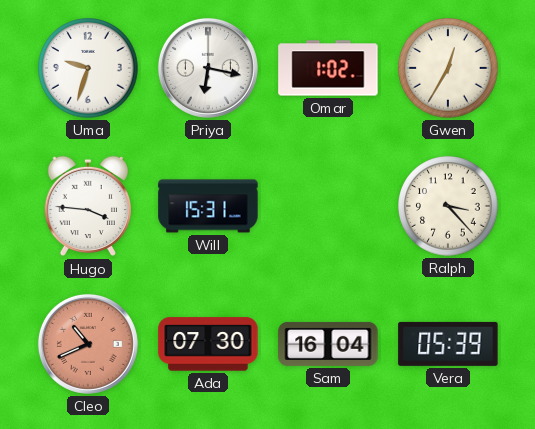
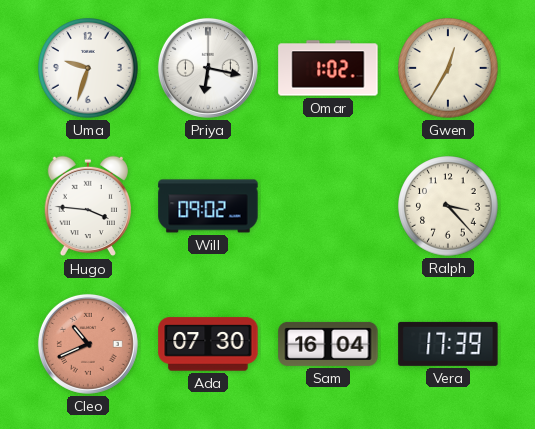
Will: 15:31 -> 09:02
Vera: 05:39 -> 17:39
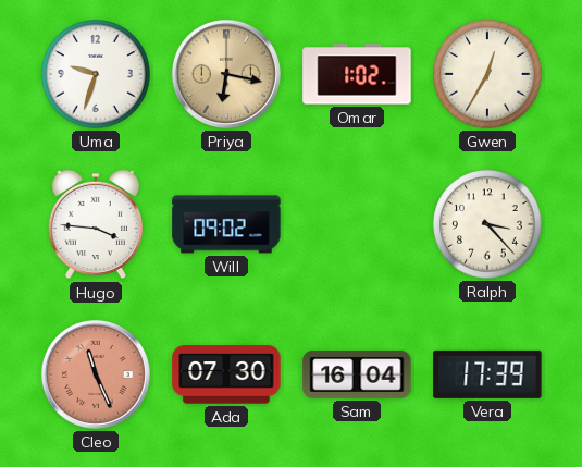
Priya dial: white -> champagne
Cleo: 10:41 -> 11:26
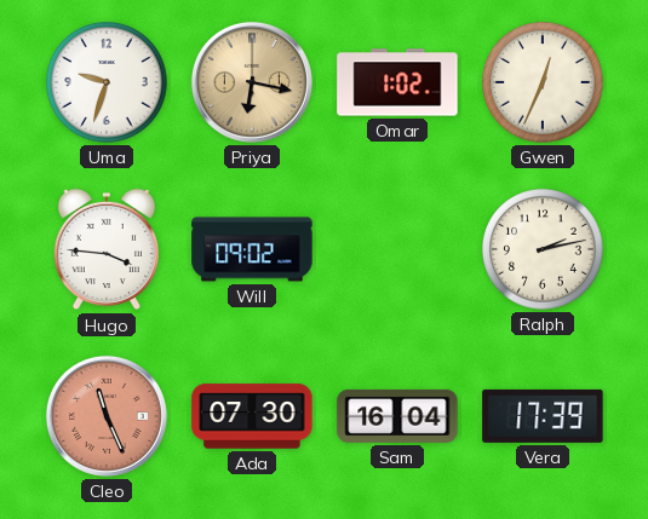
Gwen: 12:35 -> 12:34
Ralph: 3:23 -> 2:13
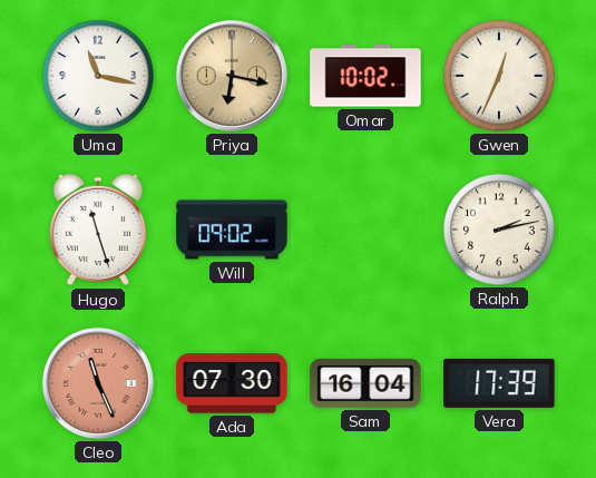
Uma: 9:33 -> 11:17
Omar: 1:02 -> 10:02
Hugo: 3:46 -> 11:27
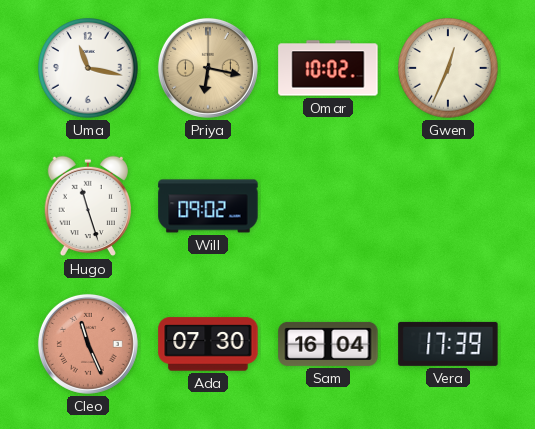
Ralph: 2:13 -> none
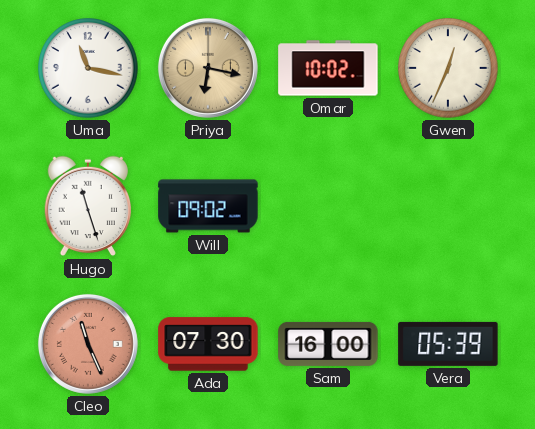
Sam: 16:04 -> 16:00
Vera: 17:39 -> 05:39
